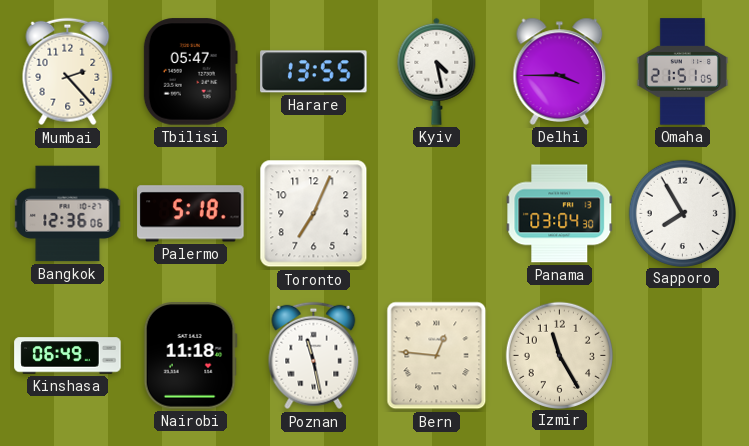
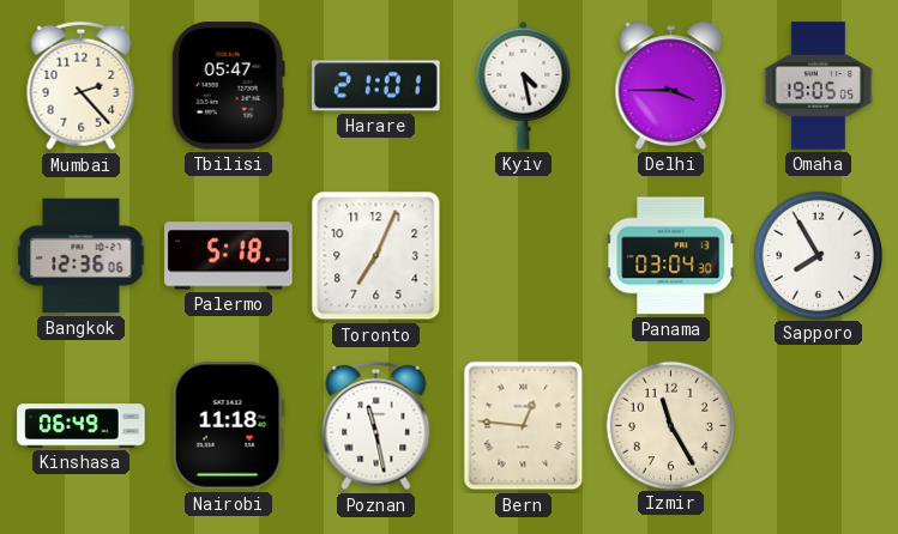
Harare: 13:55 -> 21:01
Omaha: 21:51 -> 19:05
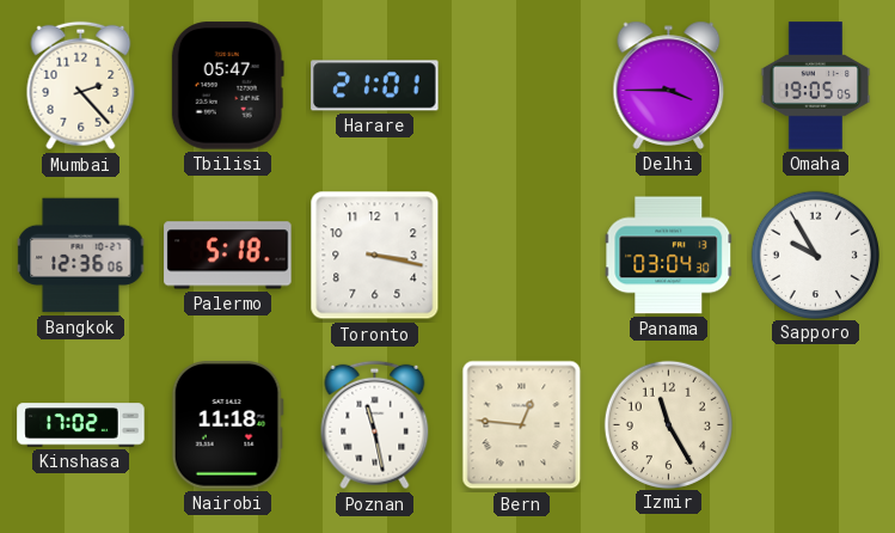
Kyiv: 4:28 -> none
Toronto: 7:04 -> 3:17
Sapporo: 7:55 -> 9:55
Kinshasa: 06:49 -> 17:02
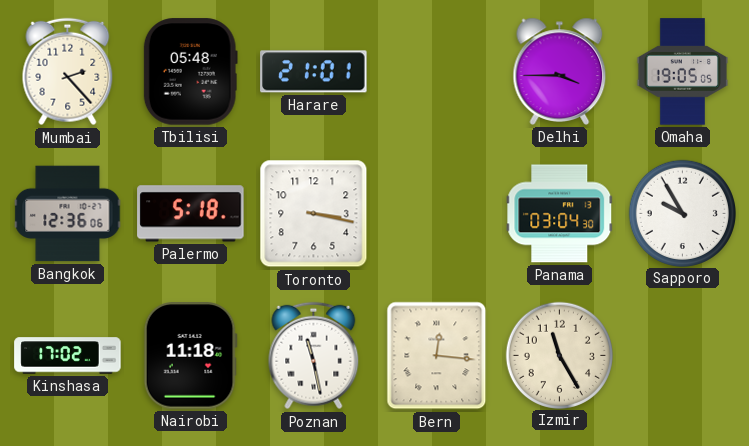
Tbilisi: 05:47 -> 05:48
Bern: 12:46 -> 12:16
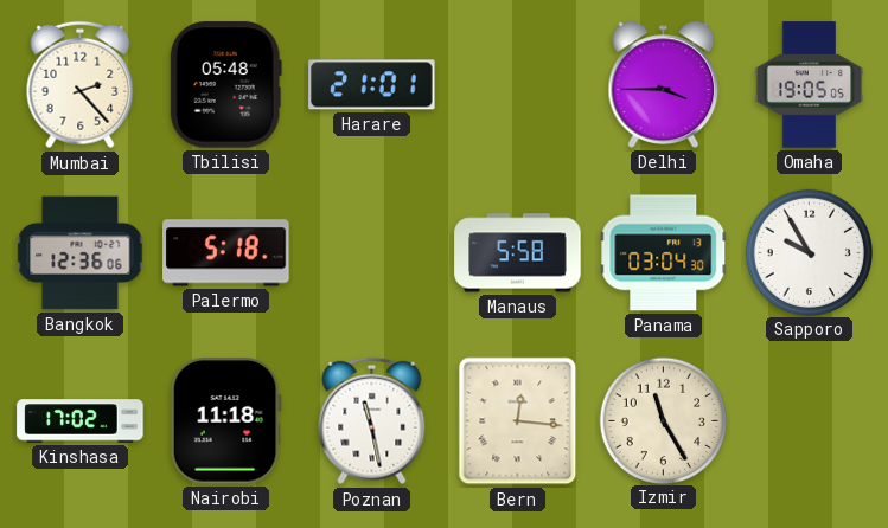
Toronto: 3:17 -> none
Manaus: none -> 5:58
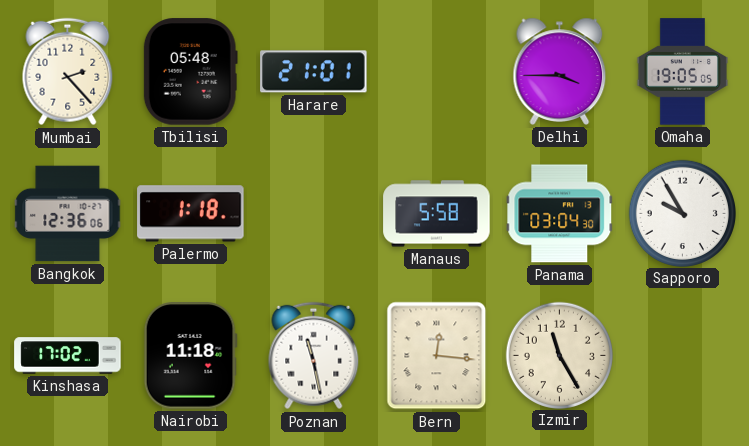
Palermo: 5:18 -> 1:18
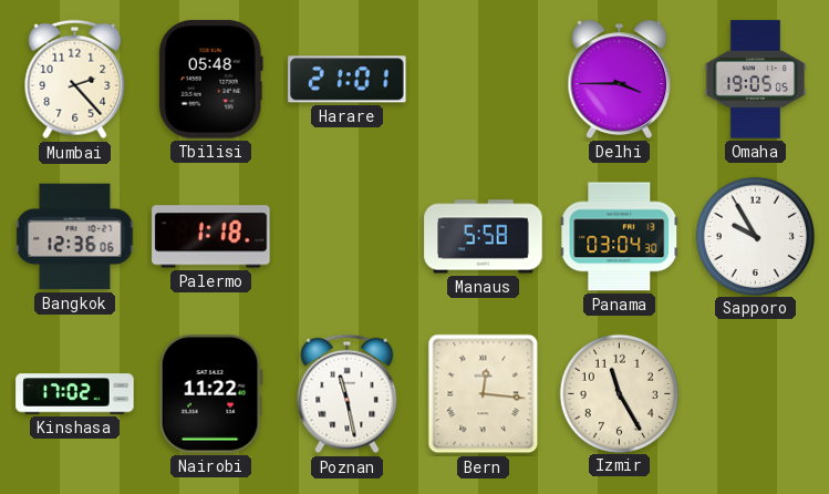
Nairobi: 11:18 -> 11:22
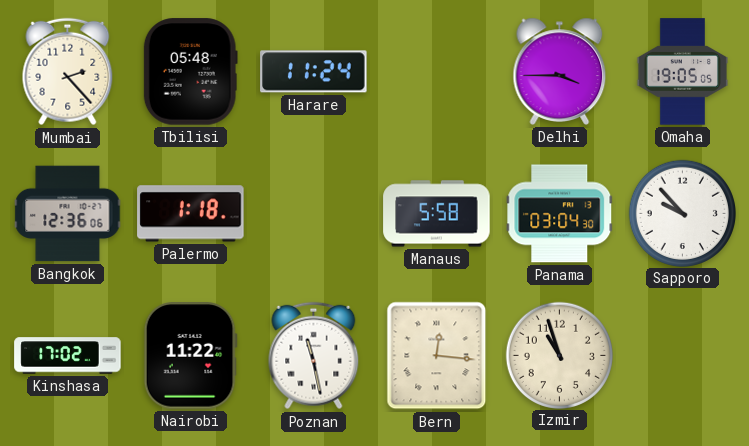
Harare: 21:01 -> 11:24
Sapporo: 9:55 -> 9:53
Izmir: 11:25 -> 10:57
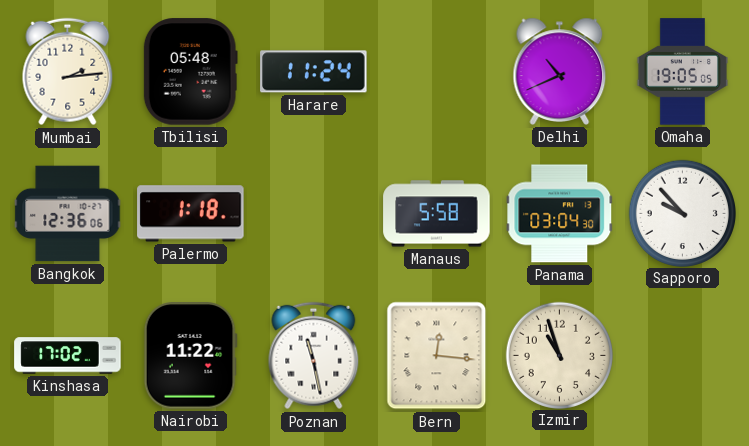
Mumbai: 2:23 -> 2:14
Delhi: 3:45 -> 10:41
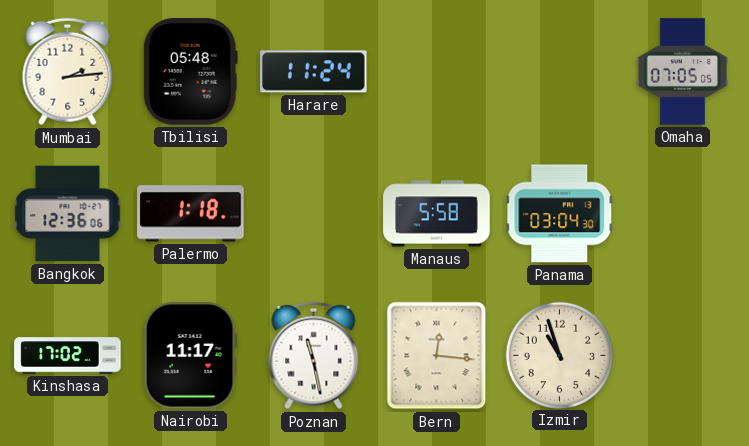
Delhi: 10:41 -> none
Omaha: 19:05 -> 07:05
Sapporo: 9:53 -> none
Nairobi: 11:22 -> 11:17
